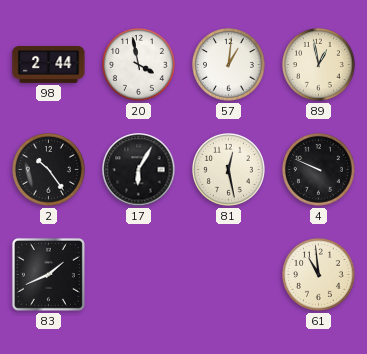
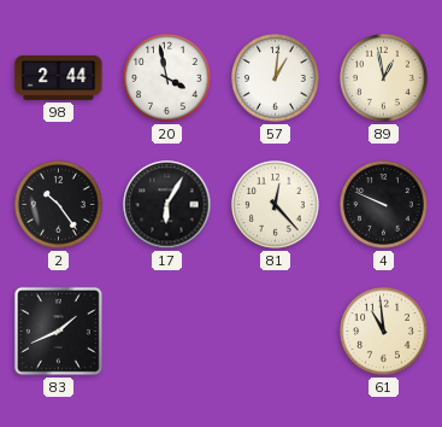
81: 12:28 -> 12:23
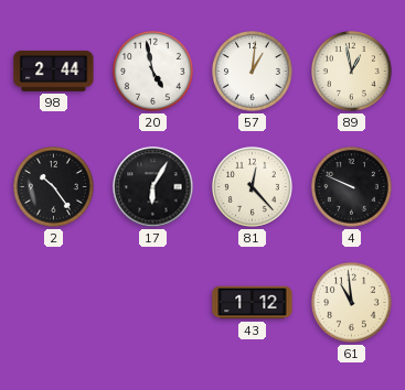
20: 3:58 -> 4:58
83: 1:41 -> none
43: none -> 1:12
